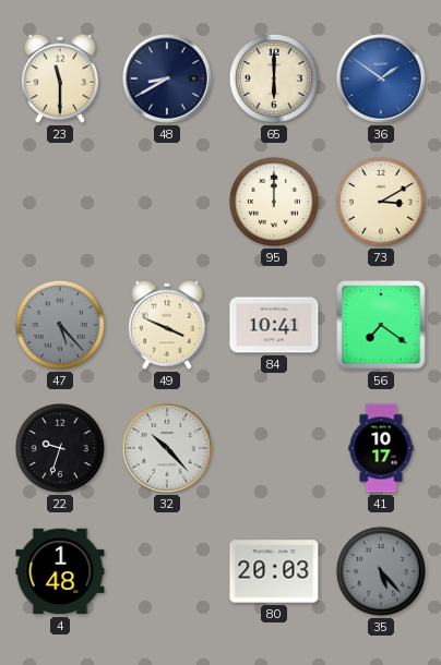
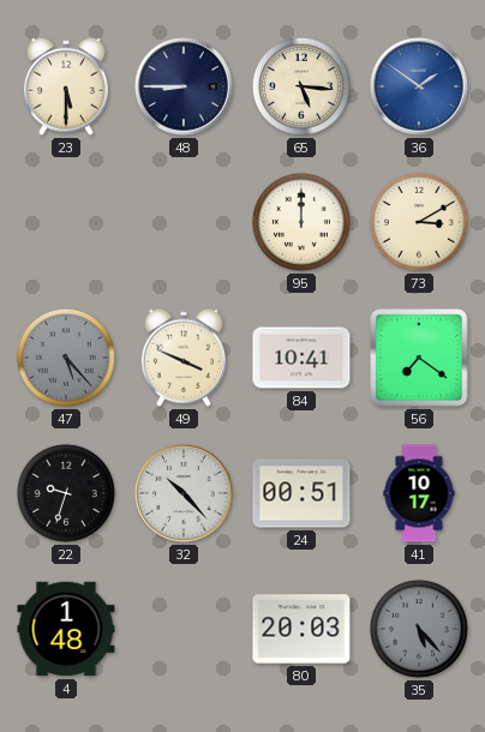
23: 11:30 -> 5:30
48: 8:40 -> 8:45
65: 6:00 -> 5:16
24: none -> 00:51
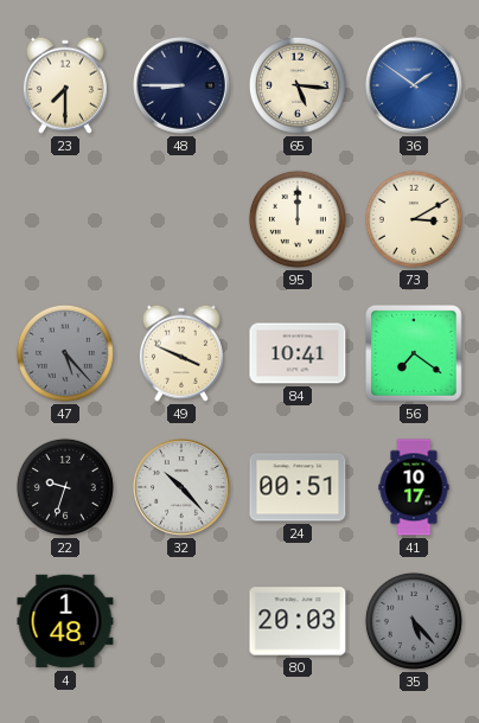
23: 5:30 -> 7:30
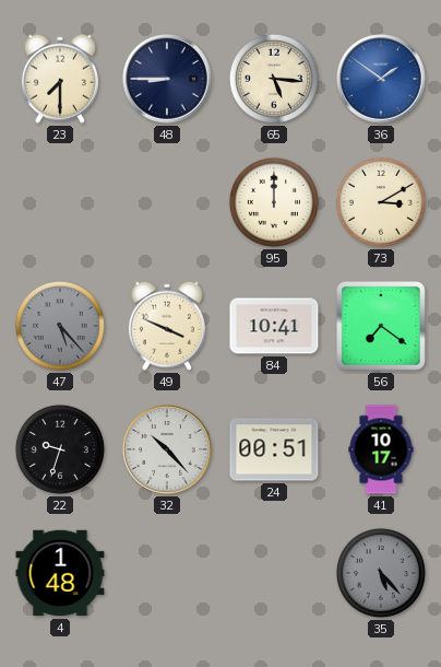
80: 20:03 -> none
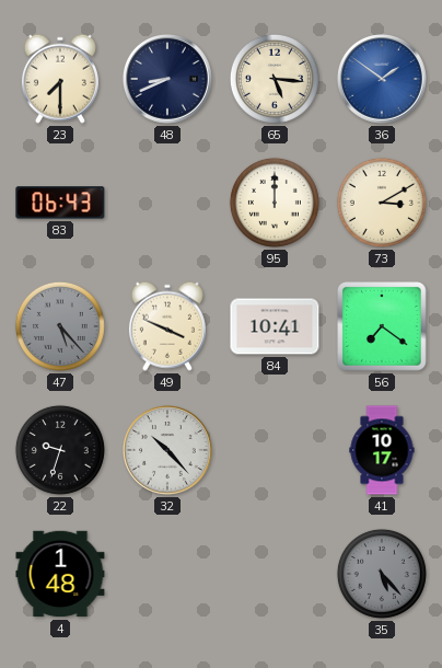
48: 8:45 -> 8:41
83: none -> 06:43
24: 00:51 -> none
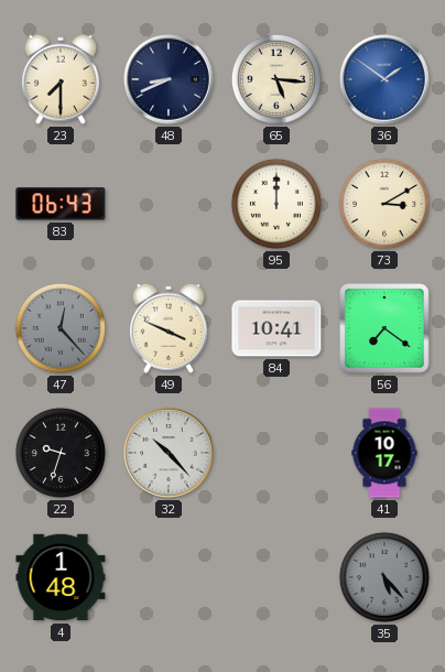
47: 5:23 -> 12:23
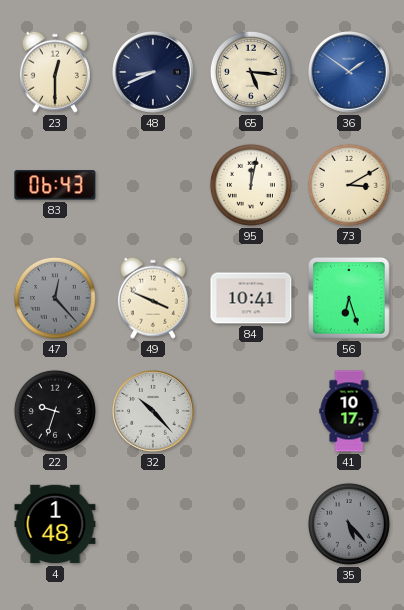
23: 7:30 -> 12:30
95: 12:00 -> 12:02
56: 7:21 -> 6:27
